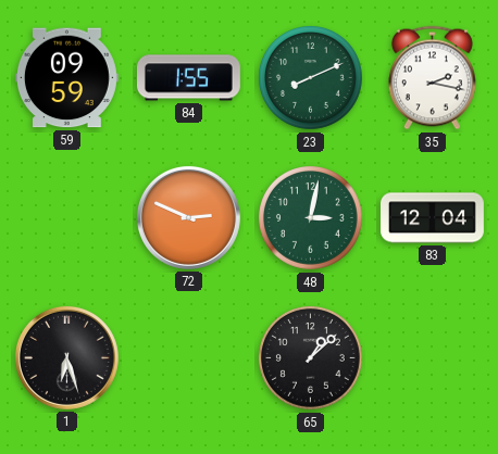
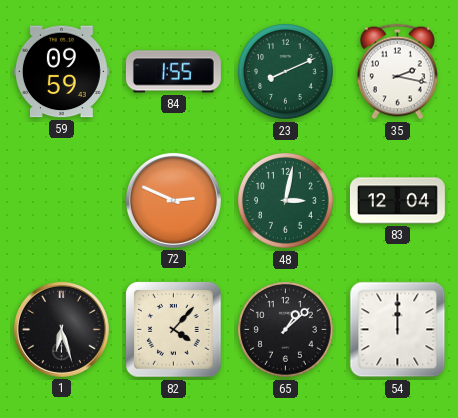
82: none -> 4:07
54: none -> 12:00
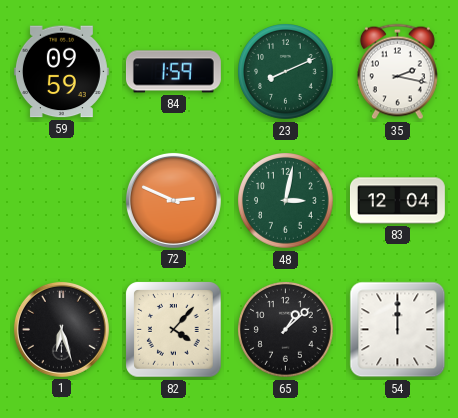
84: 1:55 -> 1:59
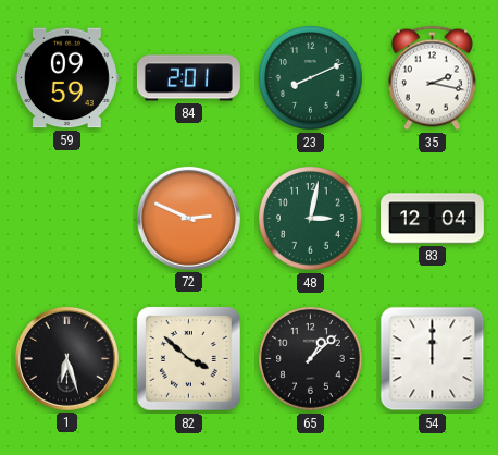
84: 1:59 -> 2:01
82: 4:07 -> 3:52
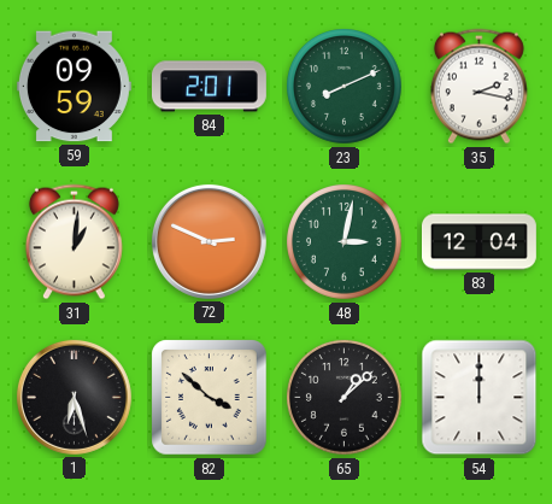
31: none -> 1:01
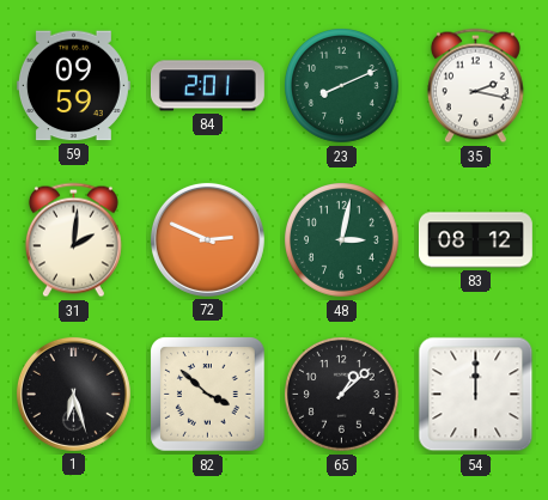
31: 1:01 -> 2:01
83: 12:04 -> 08:12
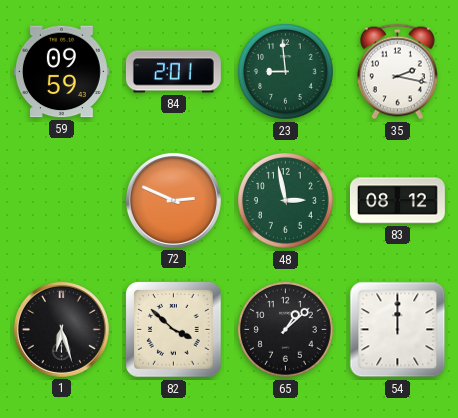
23: 8:11 -> 8:59
31: 2:01 -> none
48: 3:02 -> 2:58
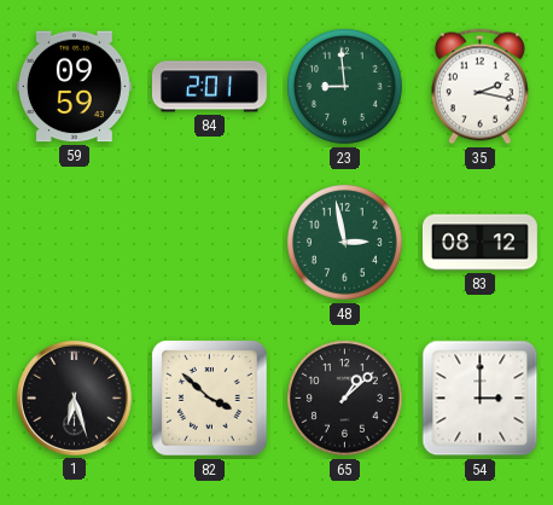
72: 2:49 -> none
54: 12:00 -> 3:00
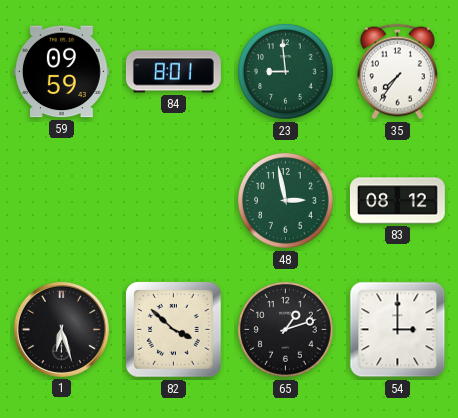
84: 2:01 -> 8:01
35: 2:17 -> 7:36
65: 1:08 -> 1:12
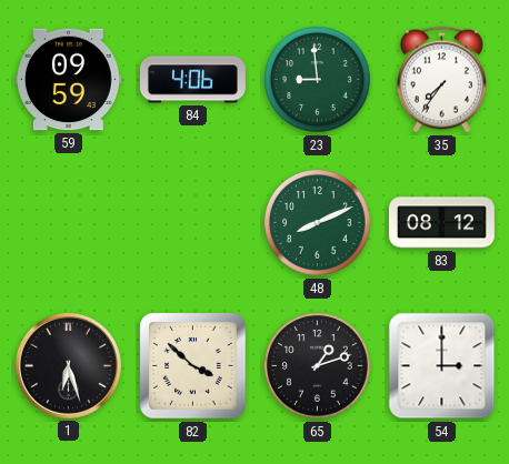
84: 8:01 -> 4:06
48: 2:58 -> 8:11
